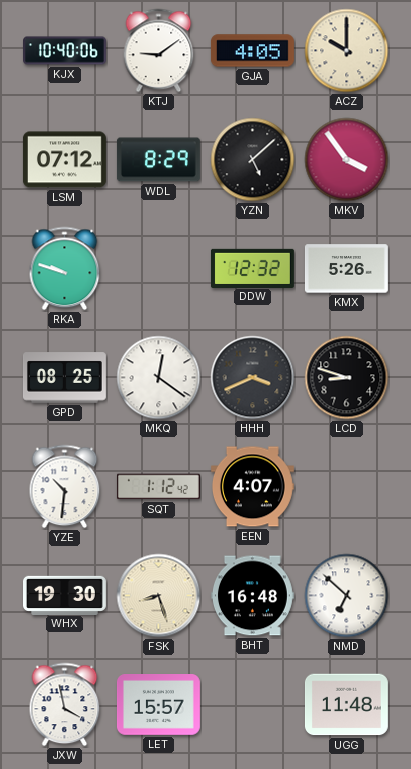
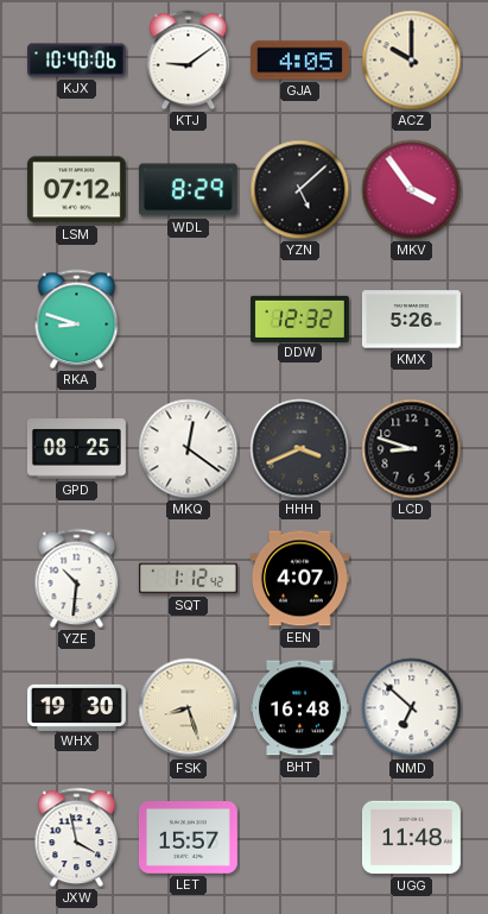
RKA: 9:48 -> 8:48
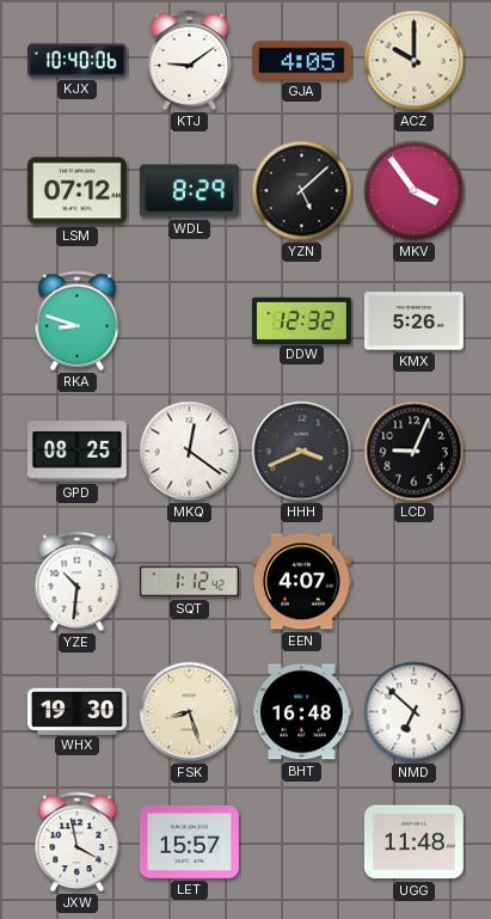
LCD: 8:48 -> 9:04
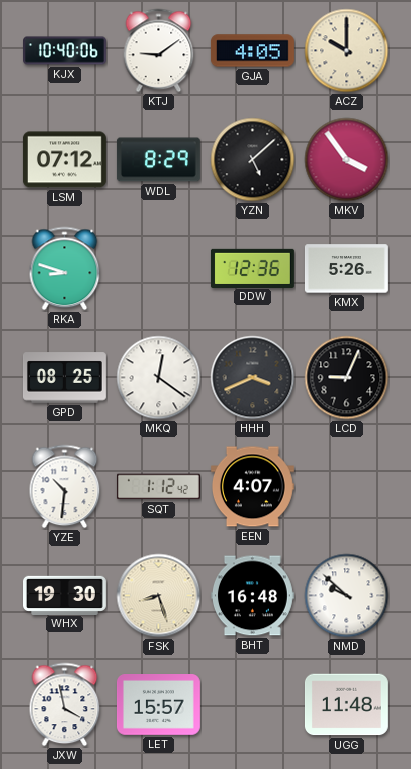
DDW: 12:32 -> 12:36
NMD: 6:52 -> 9:52
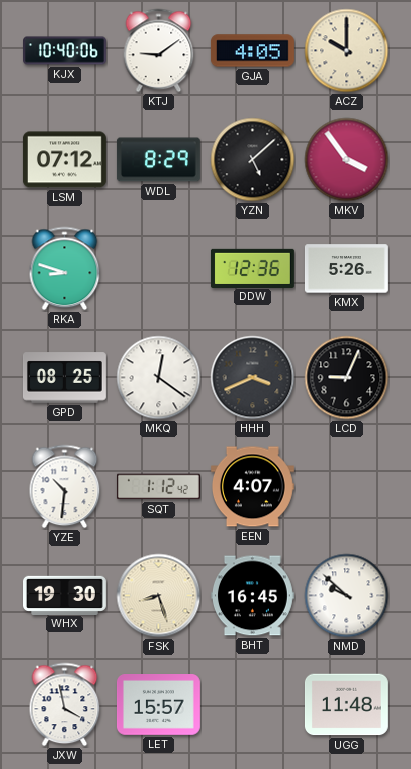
BHT: 16:48 -> 16:45
